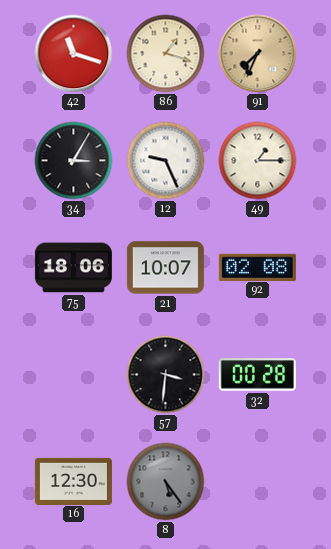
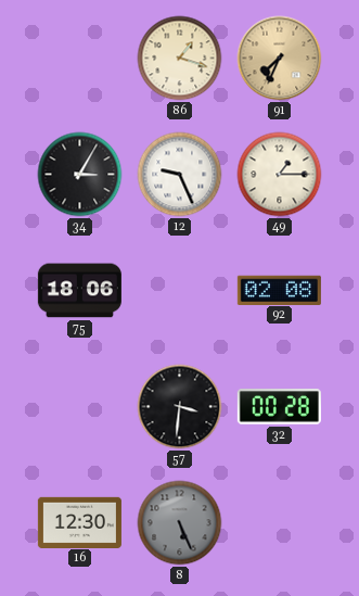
42: 11:18 -> none
21: 10:07 -> none
8: 5:24 -> 5:26
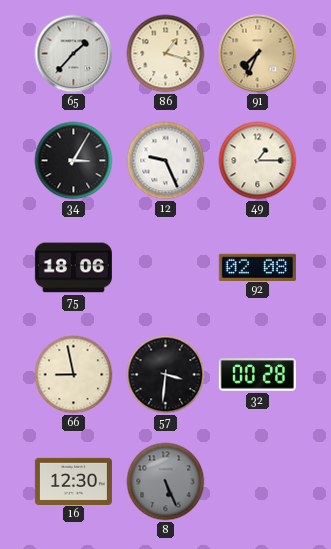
65: none -> 1:37
66: none -> 8:58
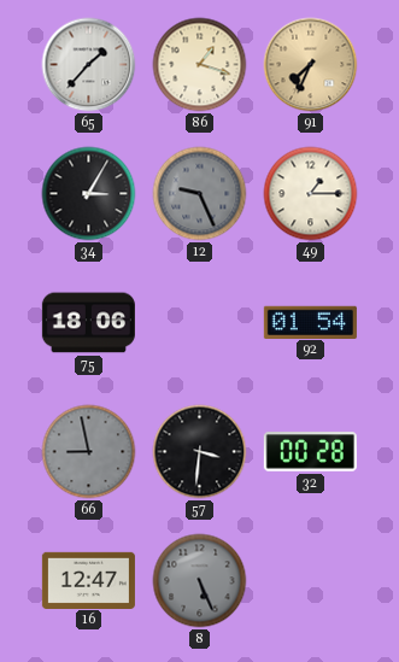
12 dial: white -> grey
92: 02:08 -> 01:54
66 dial: cream -> grey
16: 12:30 -> 12:47
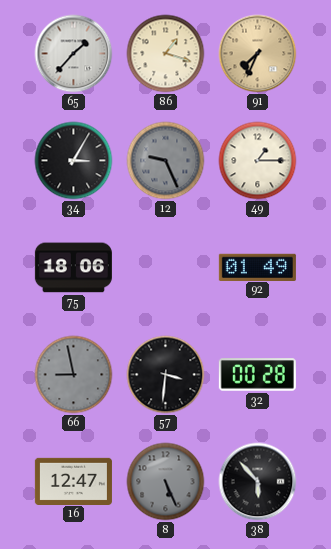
92: 01:54 -> 01:49
38: none -> 5:53
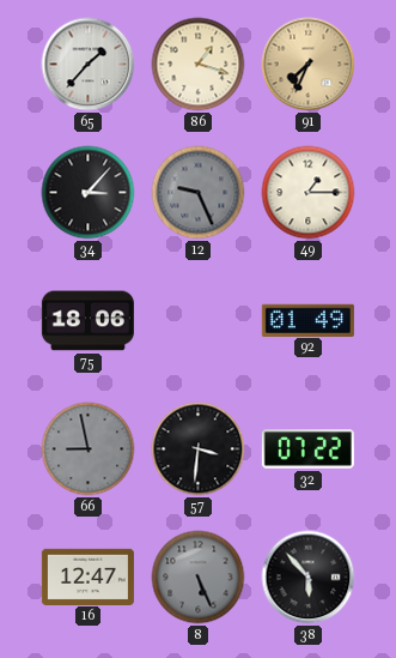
34: 3:05 -> 3:07
32: 00:28 -> 07:22
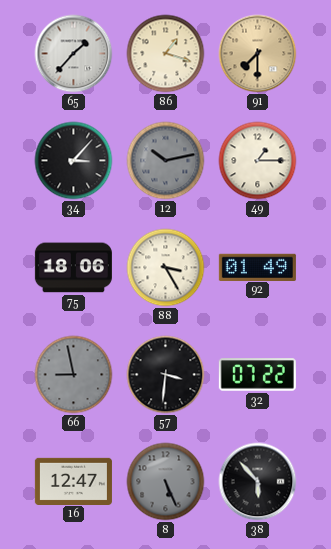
91: 7:34 -> 7:30
12: 9:26 -> 10:13
88: none -> 3:25
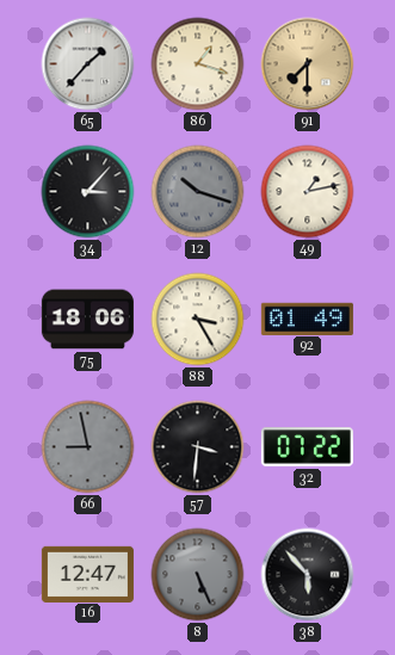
12: 10:13 -> 10:18
49: 1:15 -> 1:13
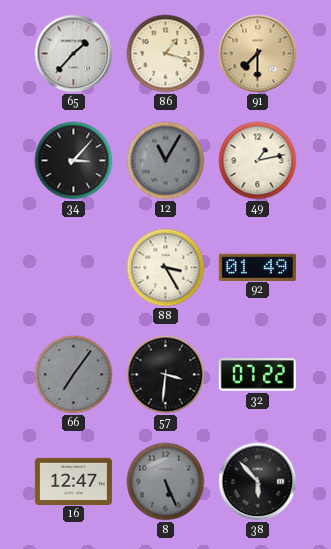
12: 10:18 -> 11:05
75: 18:06 -> none
66: 8:58 -> 7:06
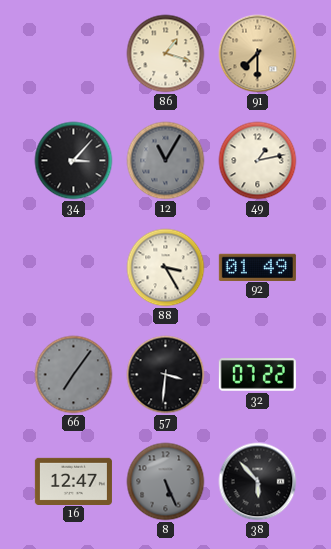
65: 1:37 -> none
